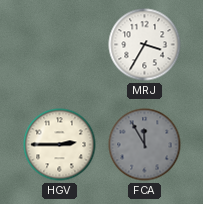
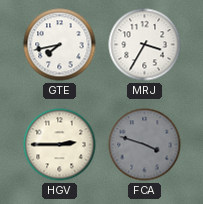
GTE: none -> 7:43
FCA: 11:55 -> 3:48
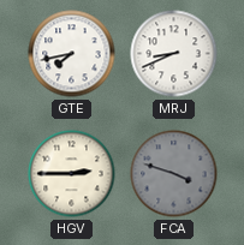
MRJ: 3:35 -> 8:41
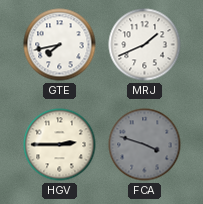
MRJ: 8:41 -> 1:41
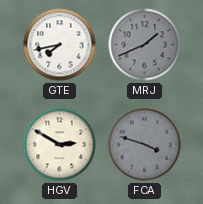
MRJ dial: white -> grey
HGV: 2:45 -> 2:50
